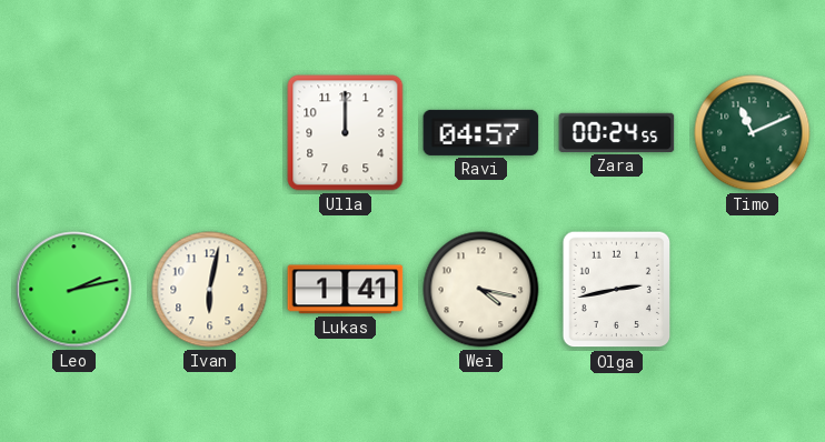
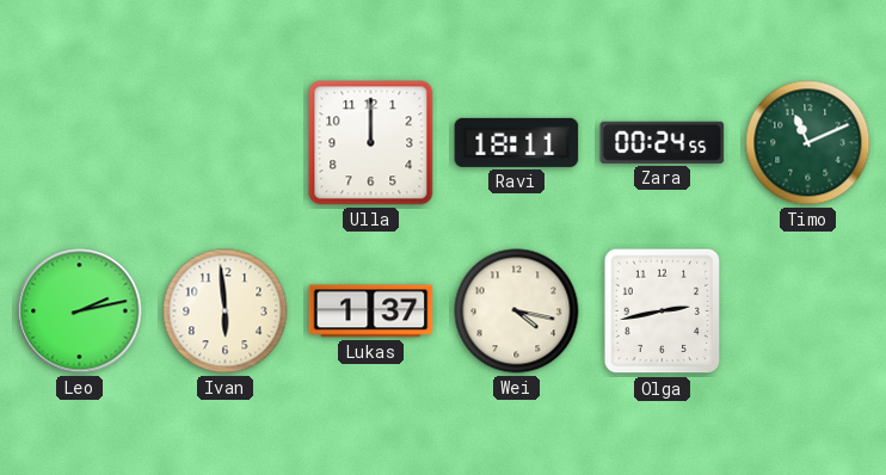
Ravi: 04:57 -> 18:11
Ivan: 6:02 -> 5:59
Lukas: 1:41 -> 1:37
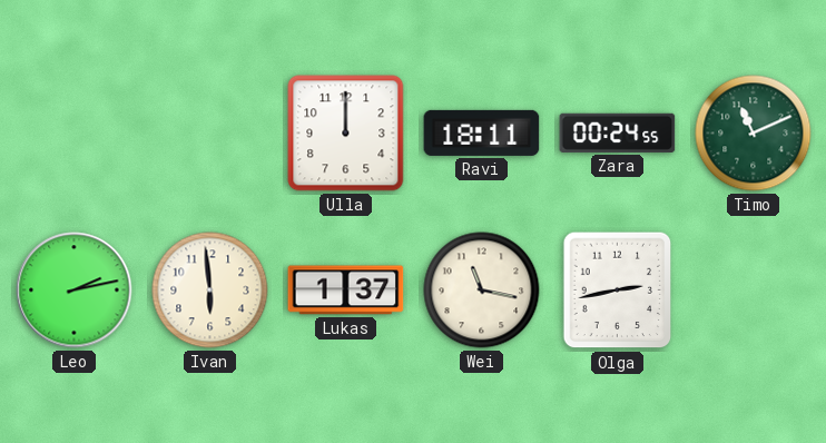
Wei: 4:17 -> 11:17
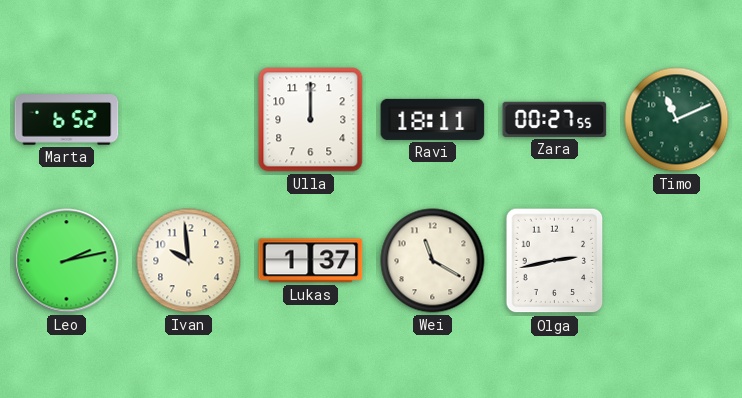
Marta: none -> 6:52
Zara: 00:24 -> 00:27
Ivan: 5:59 -> 9:59
Wei: 11:17 -> 11:20
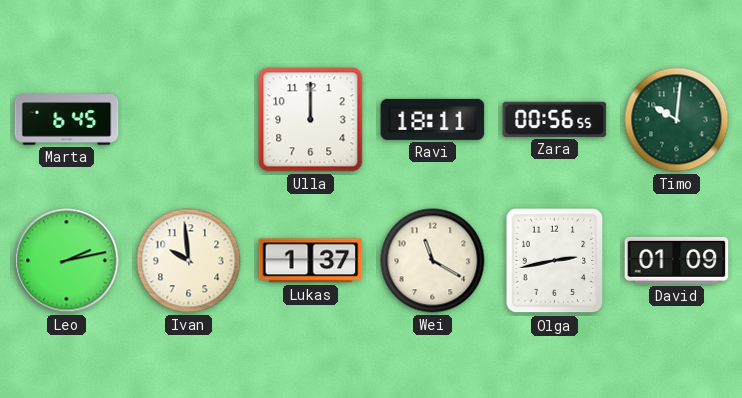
Marta: 6:52 -> 6:45
Zara: 00:27 -> 00:56
Timo: 11:11 -> 10:01
David: none -> 01:09
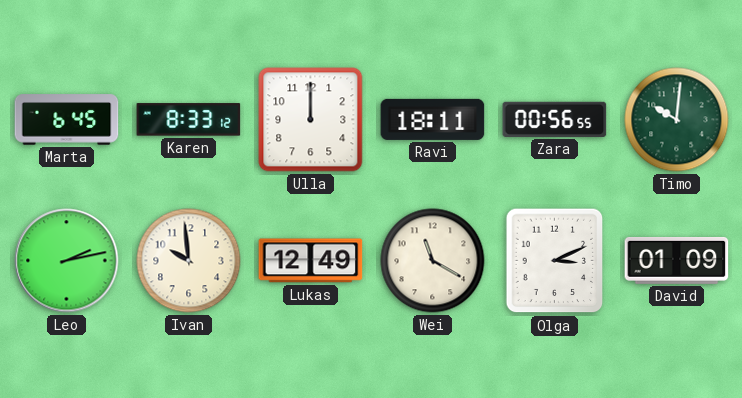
Karen: none -> 8:33
Lukas: 1:37 -> 12:49
Olga: 2:43 -> 3:11
